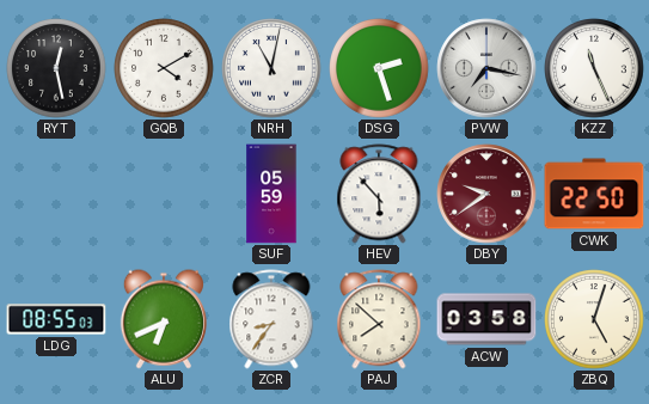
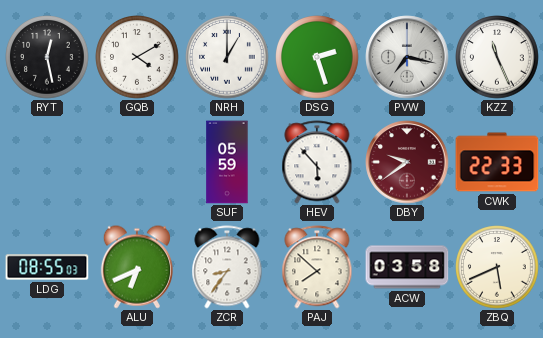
NRH: 11:02 -> 1:00
CWK: 22:50 -> 22:33
ZBQ: 5:03 -> 5:41
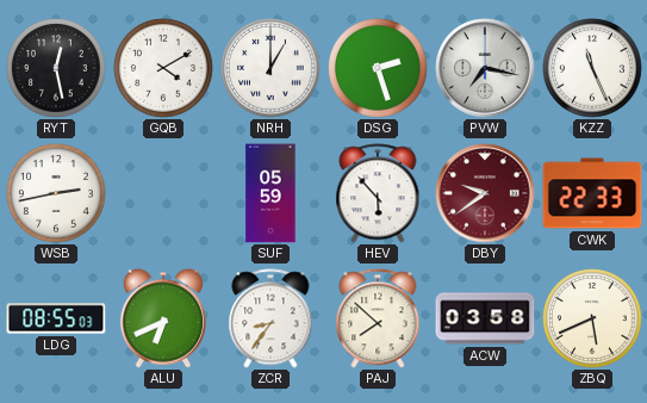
WSB: none -> 2:43
